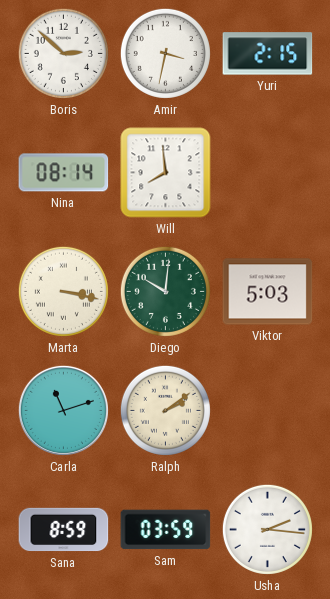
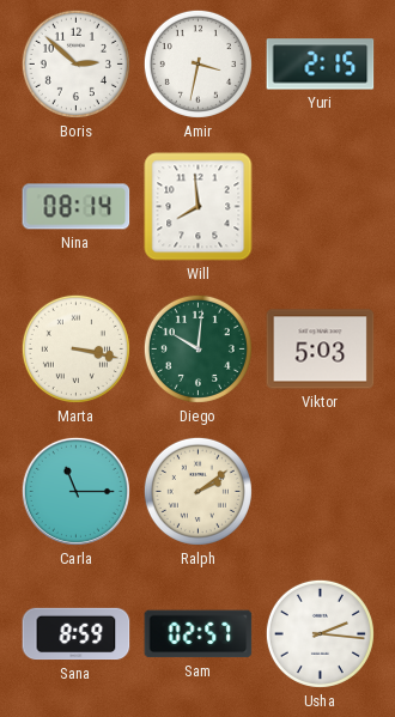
Carla: 11:12 -> 11:15
Sam: 03:59 -> 02:57
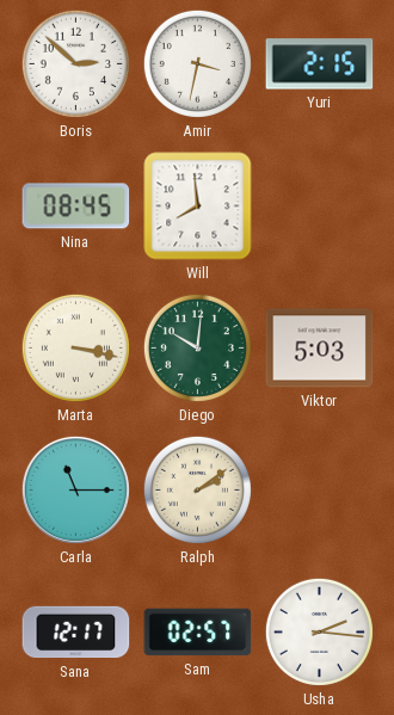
Nina: 08:14 -> 08:45
Sana: 8:59 -> 12:17
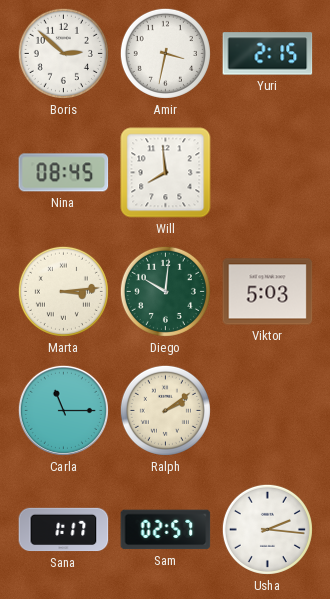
Marta: 3:17 -> 3:14
Sana: 12:17 -> 1:17
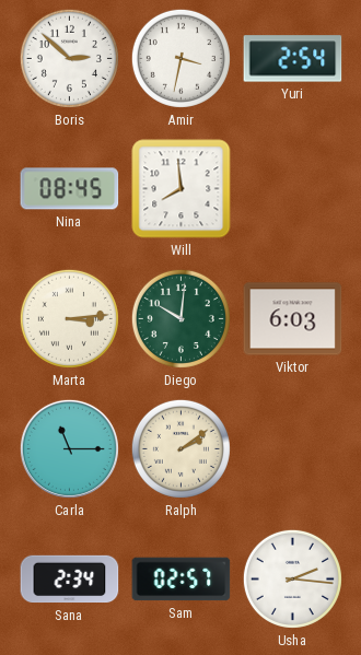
Yuri: 2:15 -> 2:54
Viktor: 5:03 -> 6:03
Sana: 1:17 -> 2:34
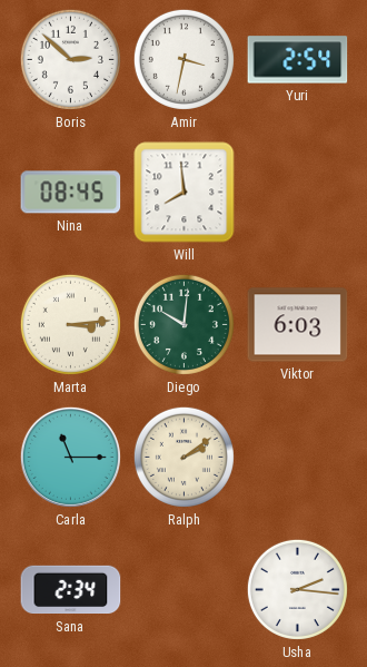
Sam: 02:57 -> none
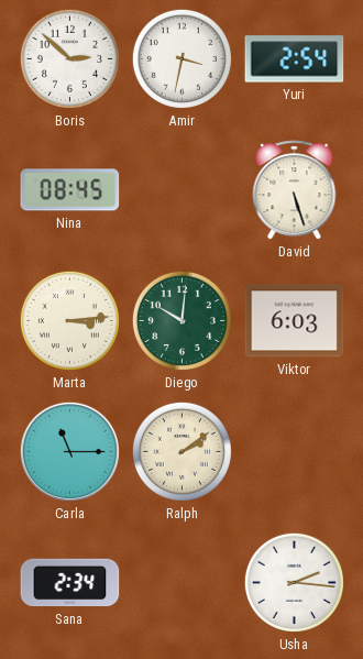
Will: 7:59 -> none
David: none -> 5:27
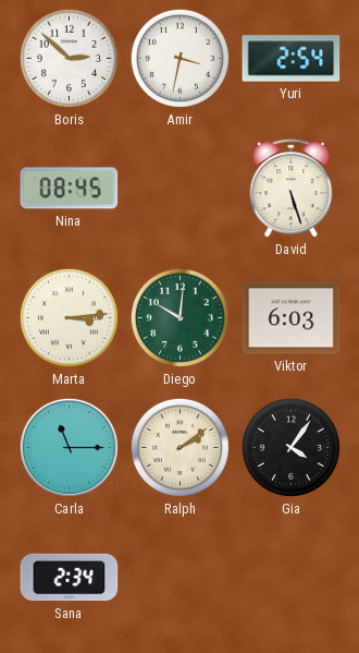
Gia: none -> 4:06
Usha: 2:16 -> none
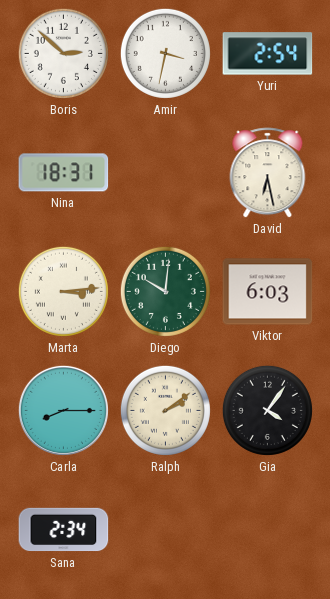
Nina: 08:45 -> 18:31
David: 5:27 -> 6:28
Carla: 11:15 -> 8:15
